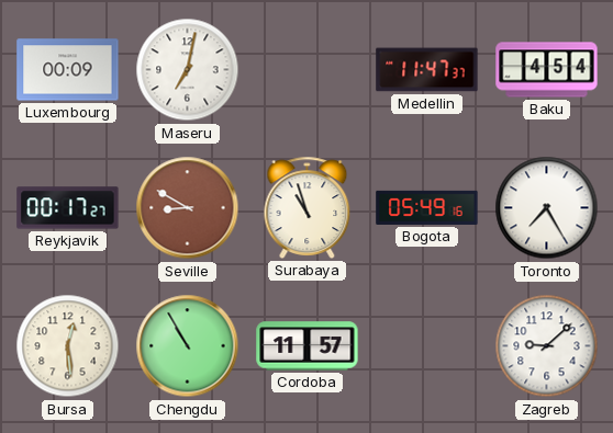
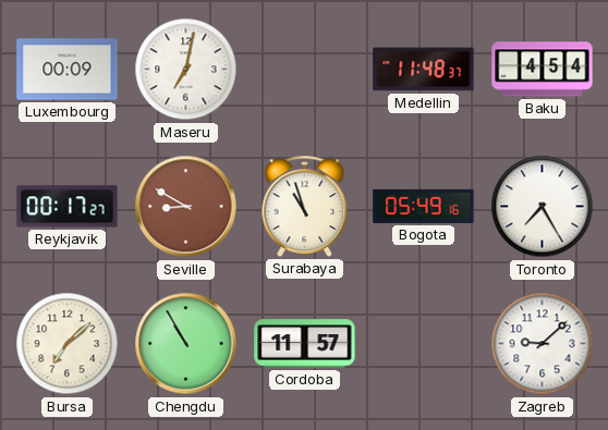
Medellin: 11:47 -> 11:48
Bursa: 12:29 -> 7:08
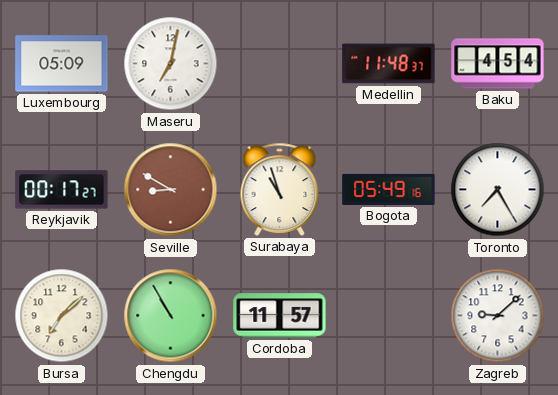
Luxembourg: 00:09 -> 05:09
